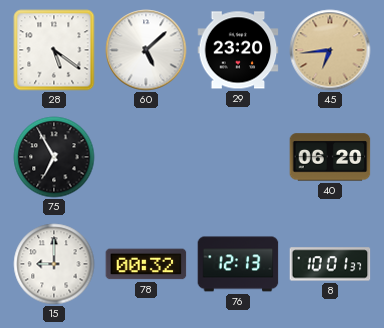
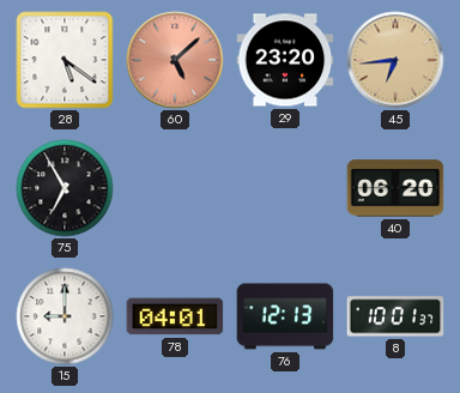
60 dial: white -> salmon
78: 00:32 -> 04:01
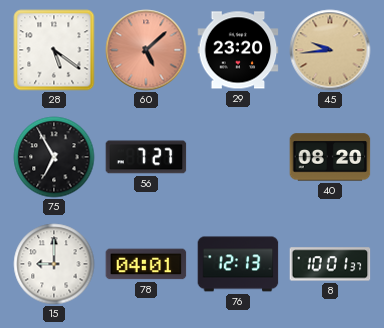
45: 6:44 -> 9:44
56: none -> 7:27
40: 06:20 -> 08:20
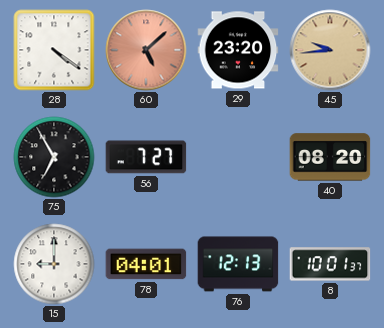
28: 5:21 -> 4:21
